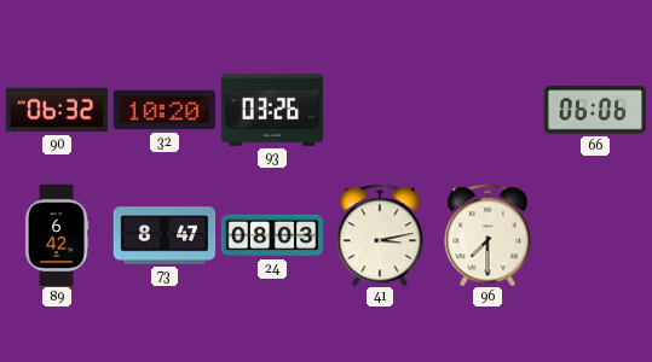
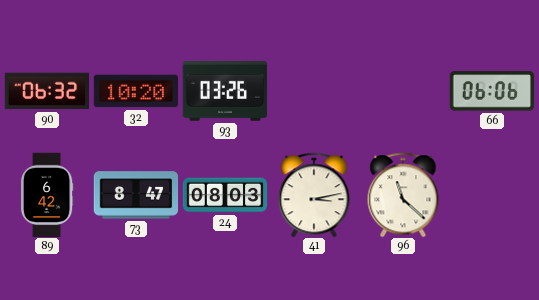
96: 7:30 -> 11:22
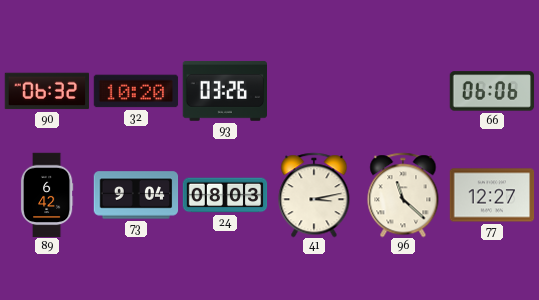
73: 8:47 -> 9:04
77: none -> 12:27
